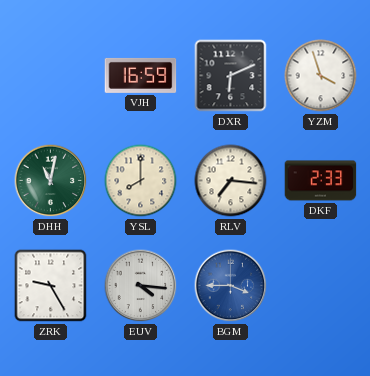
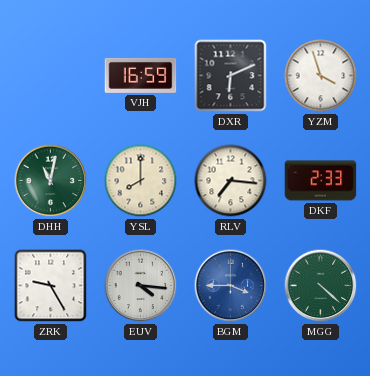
MGG: none -> 4:22
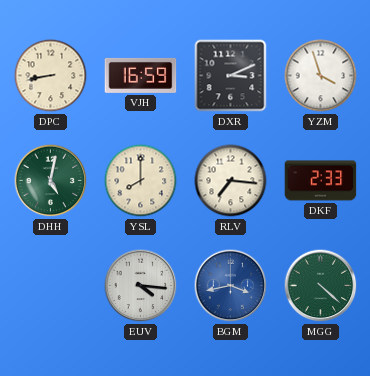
DPC: none -> 8:43
DXR: 6:11 -> 3:11
DHH: 11:02 -> 5:02
ZRK: 9:25 -> none
BGM: 3:45 -> 3:43
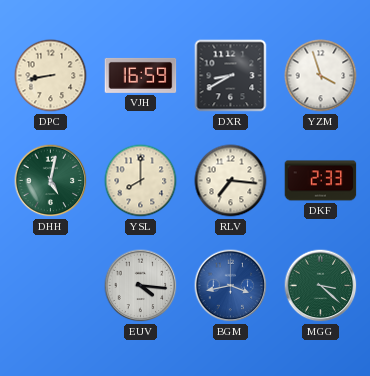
DXR: 3:11 -> 8:40
MGG: 4:22 -> 3:22
